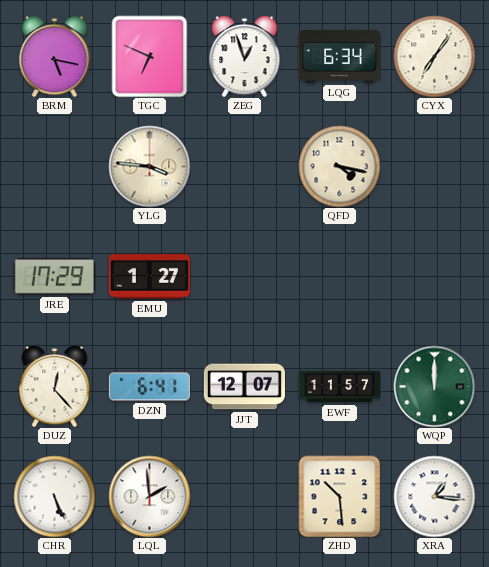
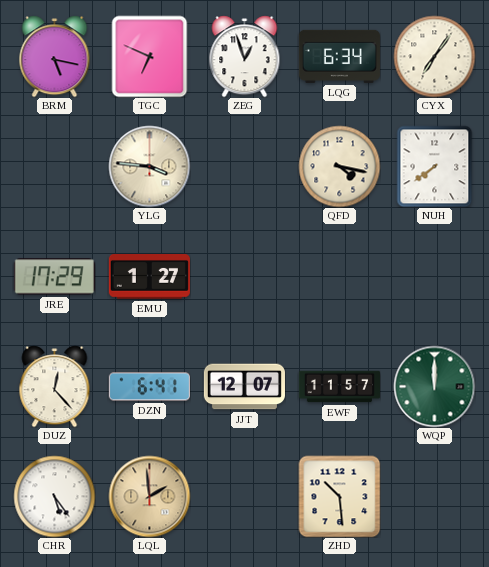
NUH: none -> 7:39
CHR: 5:26 -> 5:24
LQL dial: white -> champagne
XRA: 1:16 -> none
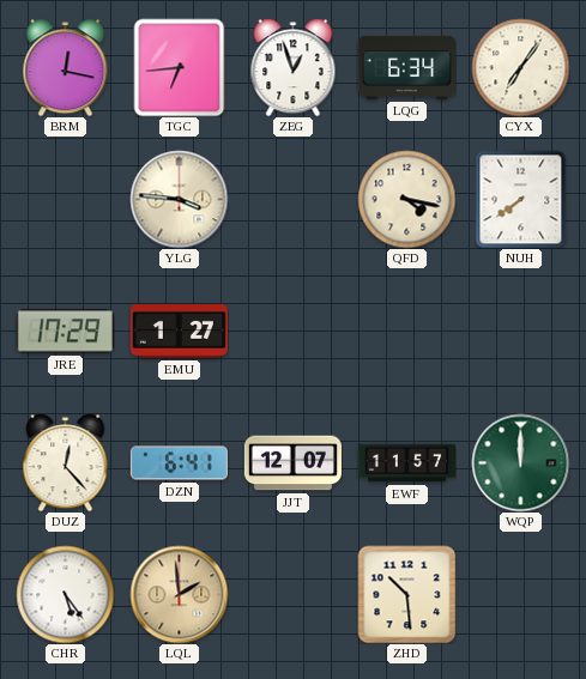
BRM: 5:17 -> 12:17
TGC: 6:49 -> 6:44
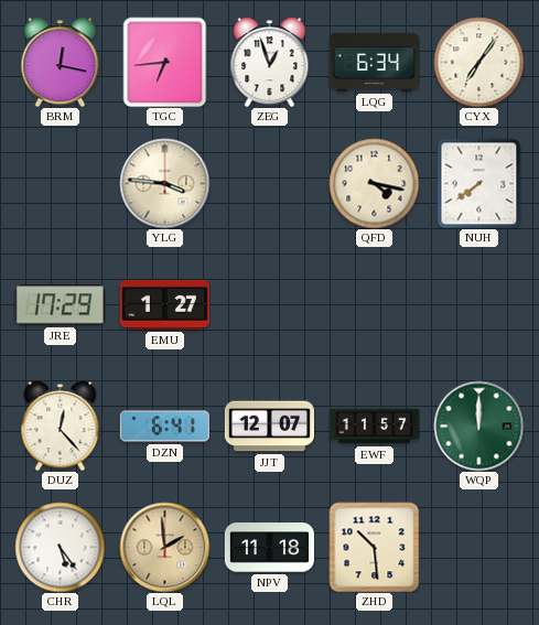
NPV: none -> 11:18
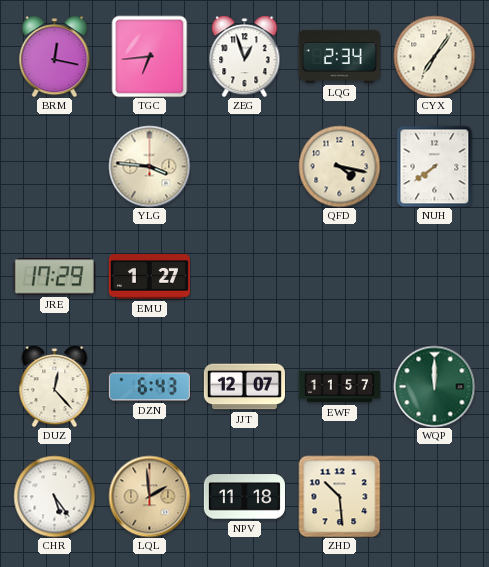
LQG: 6:34 -> 2:34
DZN: 6:41 -> 6:43
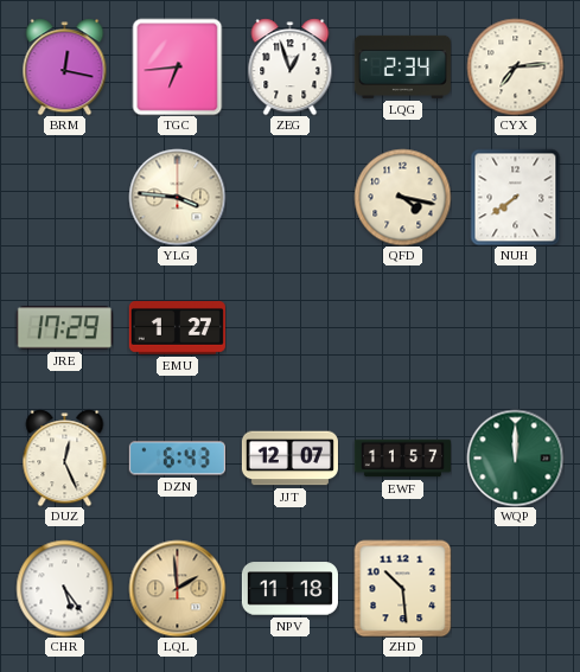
CYX: 7:06 -> 7:14
DUZ: 12:23 -> 12:26
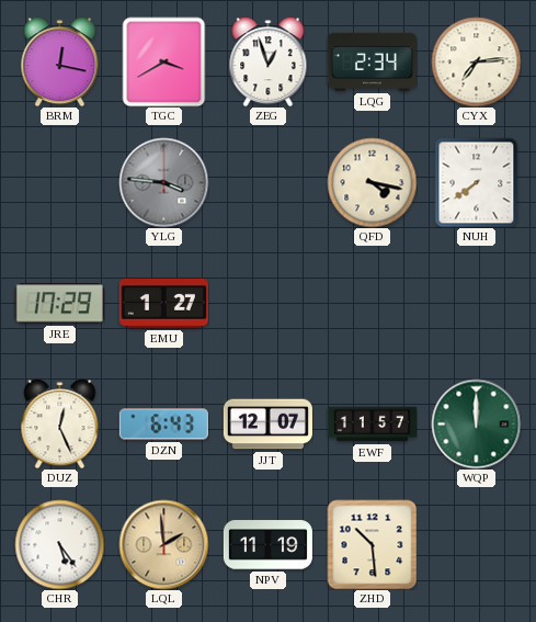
TGC: 6:44 -> 3:40
YLG dial: cream -> grey
NPV: 11:18 -> 11:19
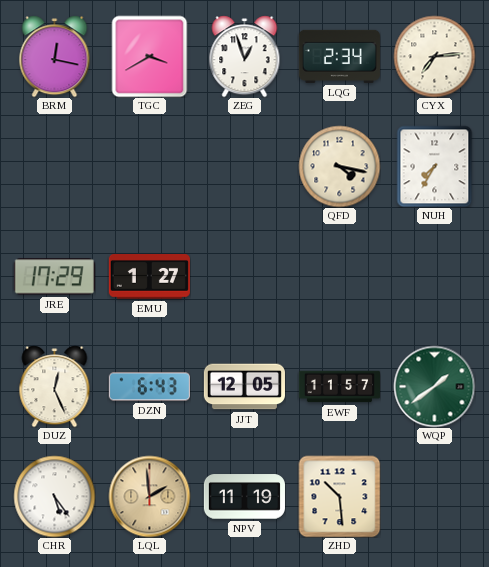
YLG: 3:46 -> none
NUH: 7:39 -> 7:35
JJT: 12:07 -> 12:05
WQP: 12:00 -> 1:39
